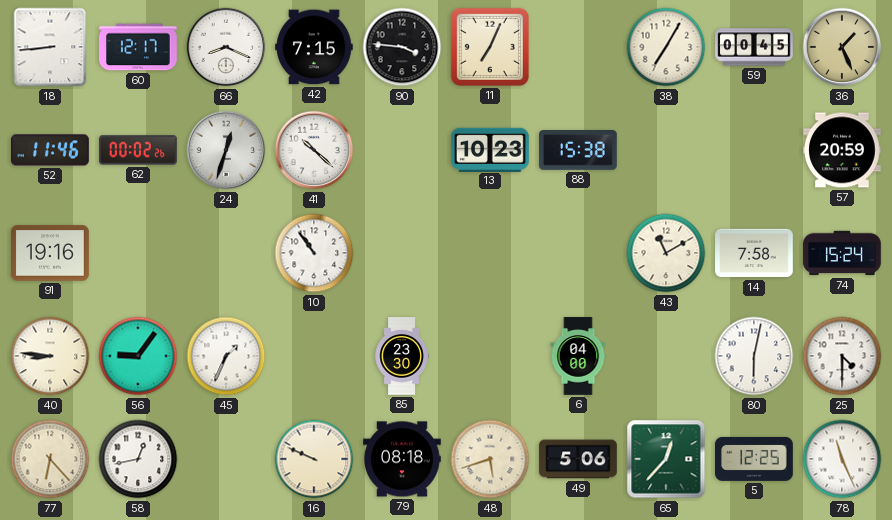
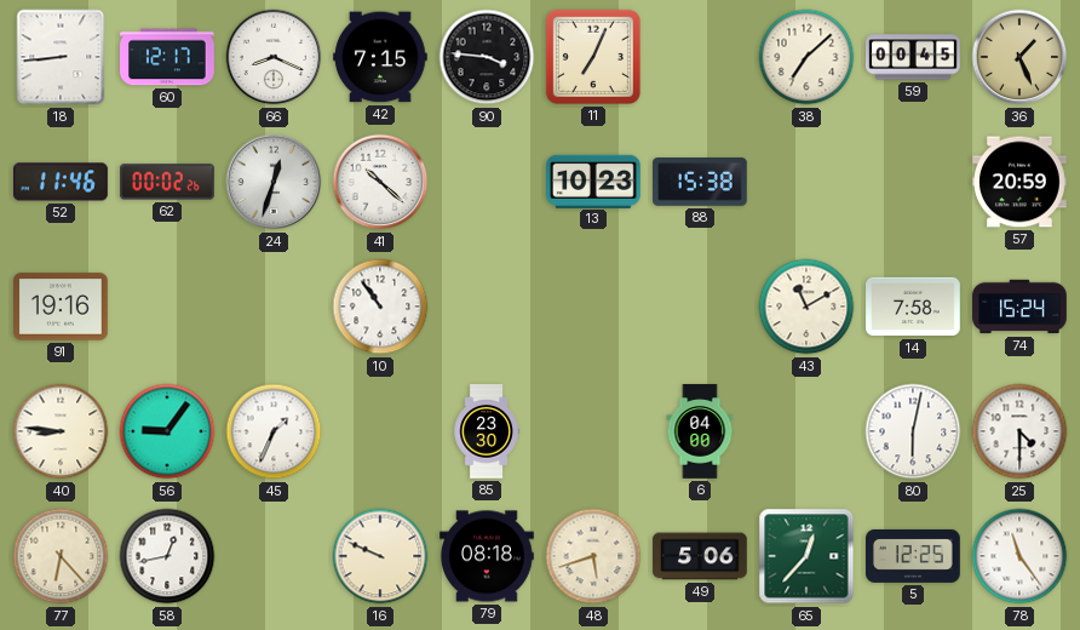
38: 7:05 -> 7:08
78: 11:26 -> 11:24
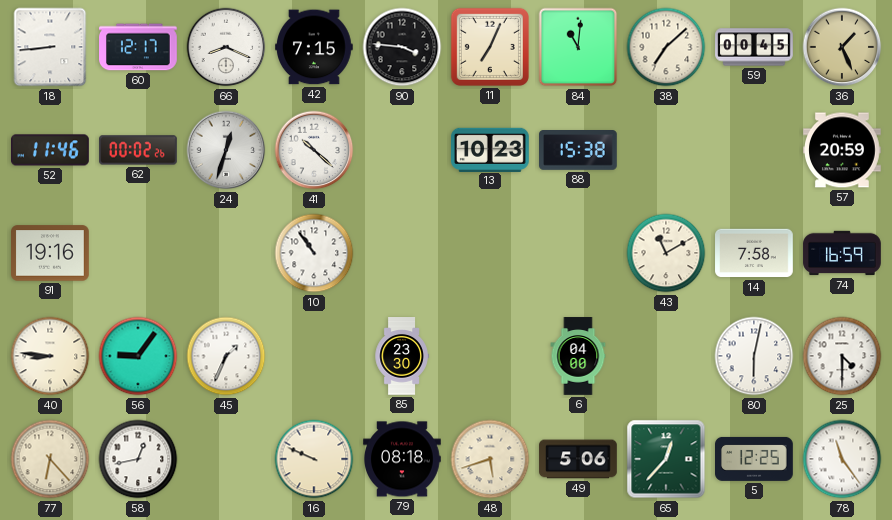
84: none -> 11:01
74: 15:24 -> 16:59
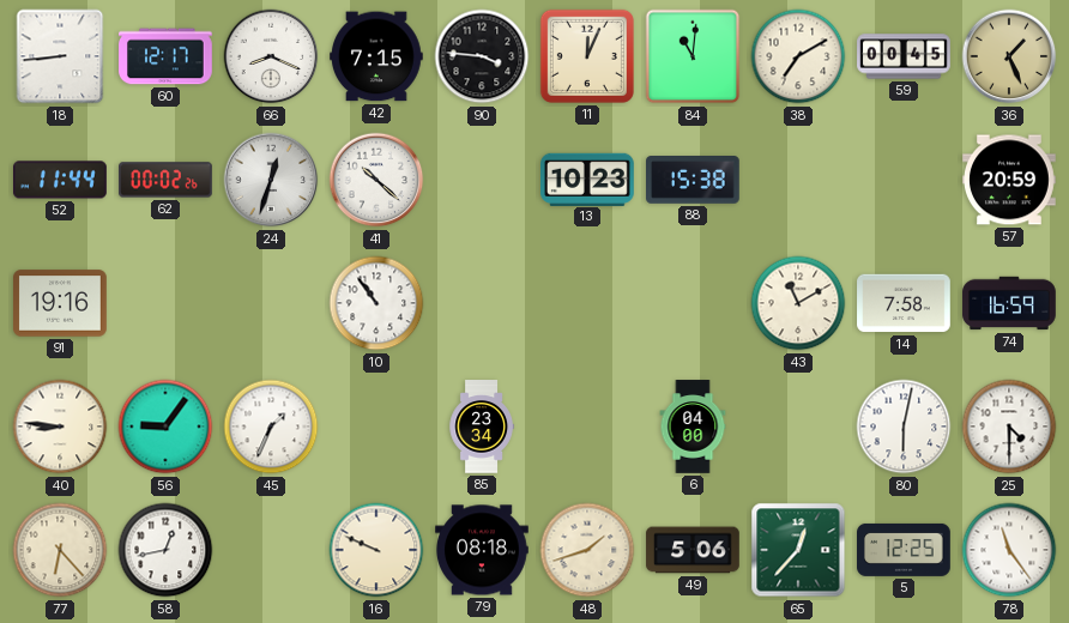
11: 7:04 -> 12:04
38: 7:08 -> 7:10
52: 11:46 -> 11:44
85: 23:30 -> 23:34
48: 5:42 -> 1:42
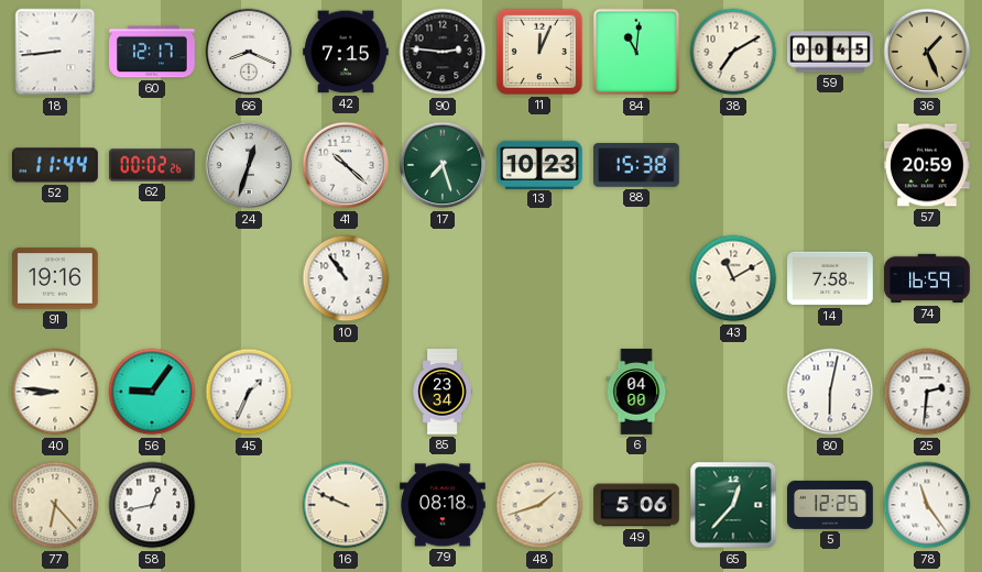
90: 3:46 -> 2:46
17: none -> 7:27
25: 4:30 -> 2:31
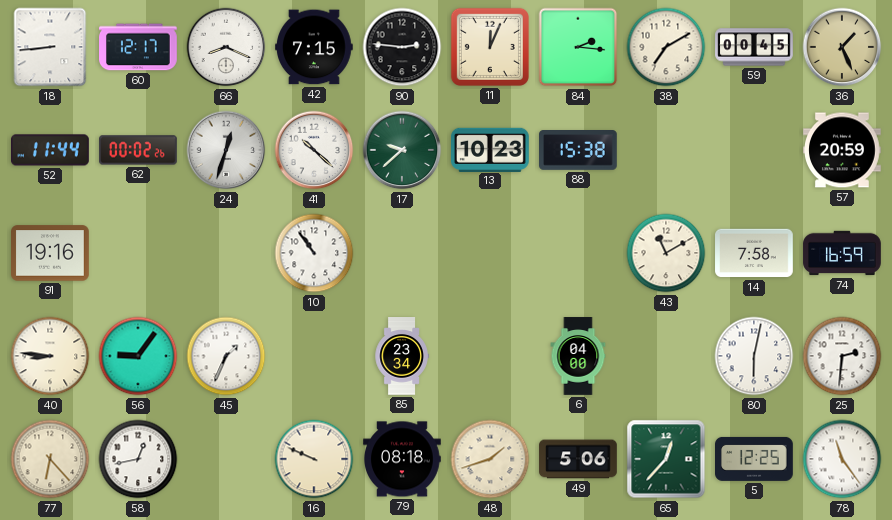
84: 11:01 -> 2:16
17: 7:27 -> 9:38
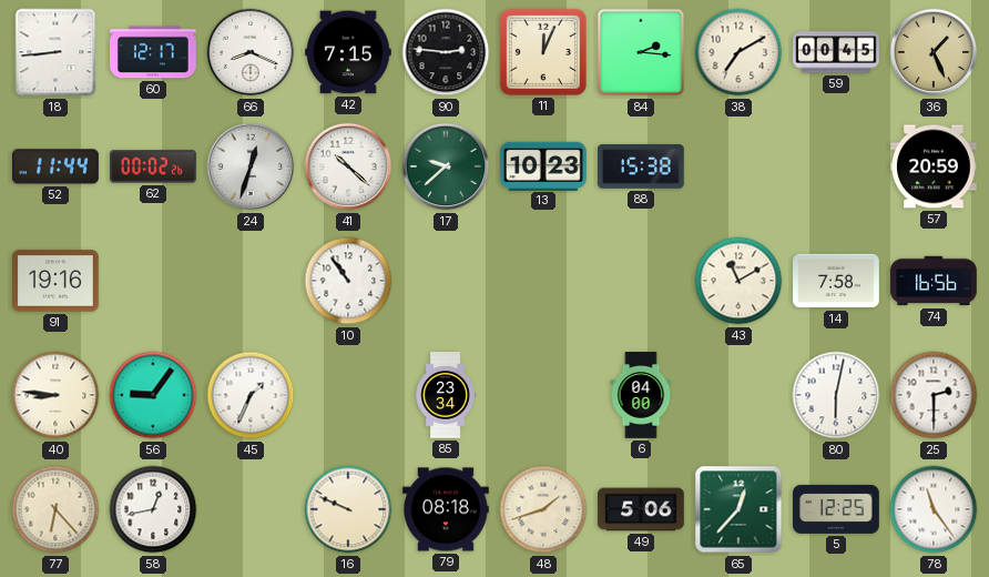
74: 16:59 -> 16:56
25: 2:31 -> 2:30
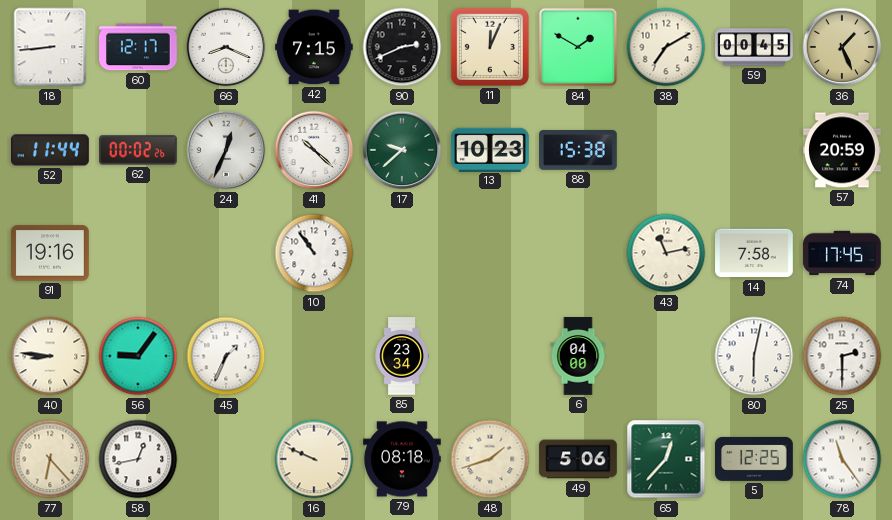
90: 2:46 -> 2:41
84: 2:16 -> 1:50
24: 12:33 -> 12:34
43: 11:10 -> 11:13
74: 16:56 -> 17:45
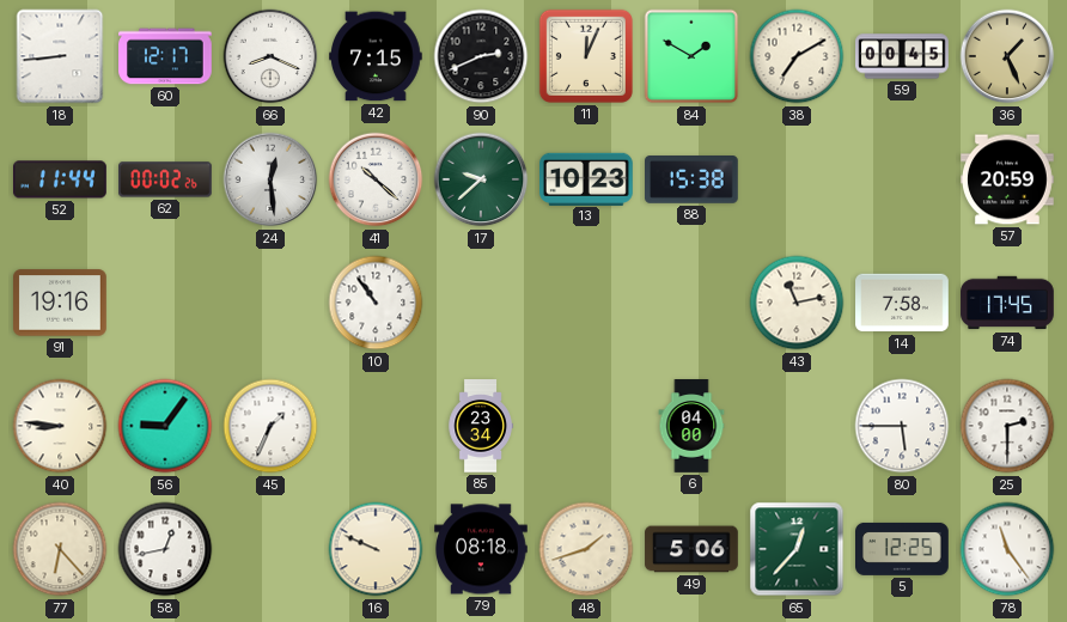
24: 12:34 -> 12:29
80: 6:02 -> 5:45
